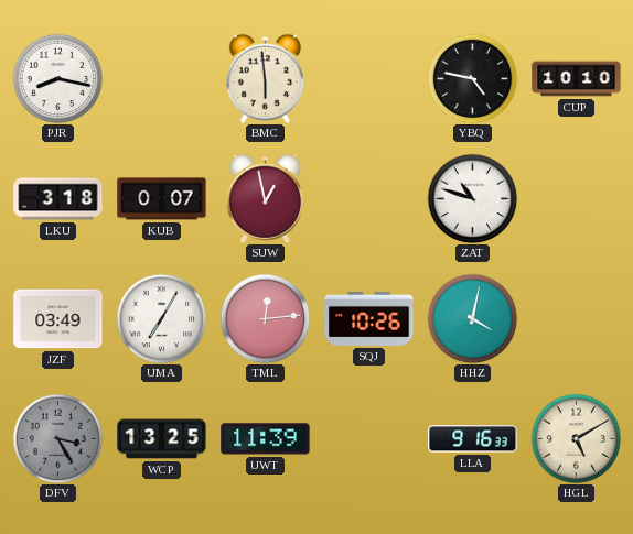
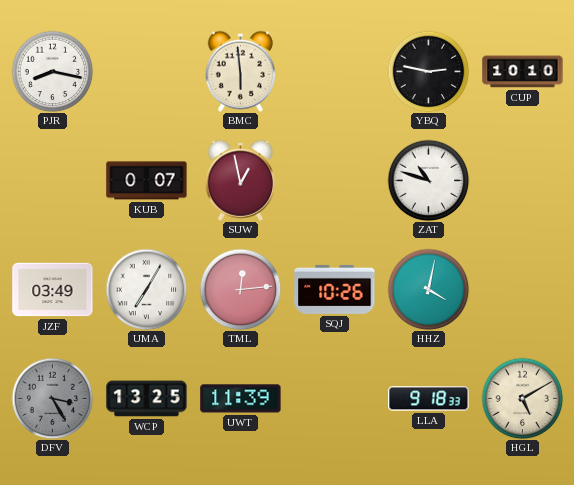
YBQ: 4:47 -> 2:47
LKU: 3:18 -> none
LLA: 9:16 -> 9:18
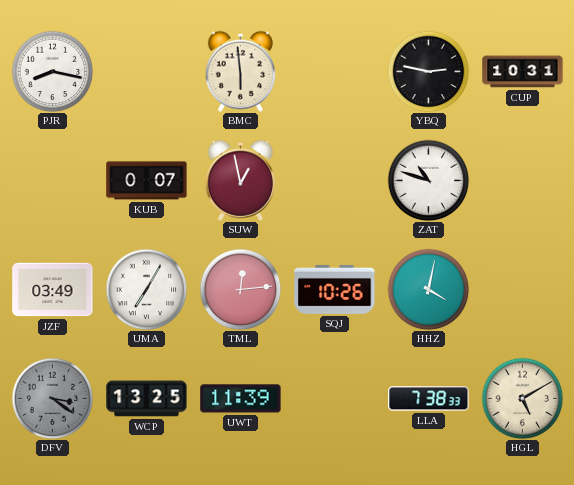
CUP: 10:10 -> 10:31
DFV: 3:25 -> 3:21
LLA: 9:18 -> 7:38
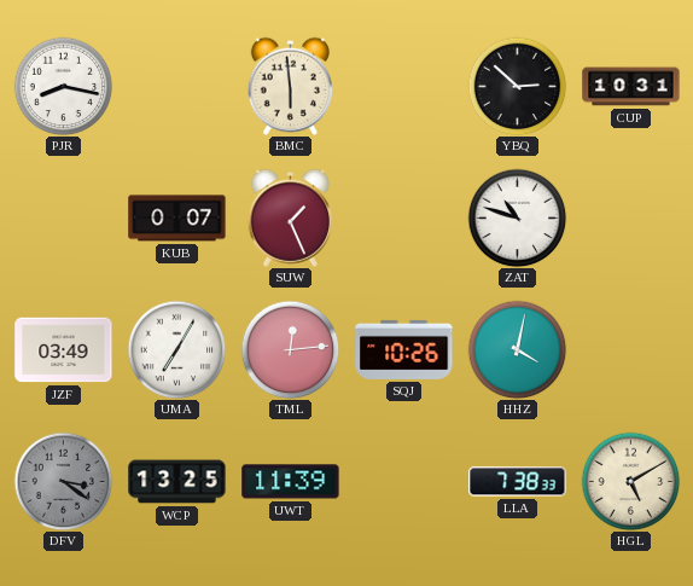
YBQ: 2:47 -> 2:52
SUW: 12:58 -> 1:26
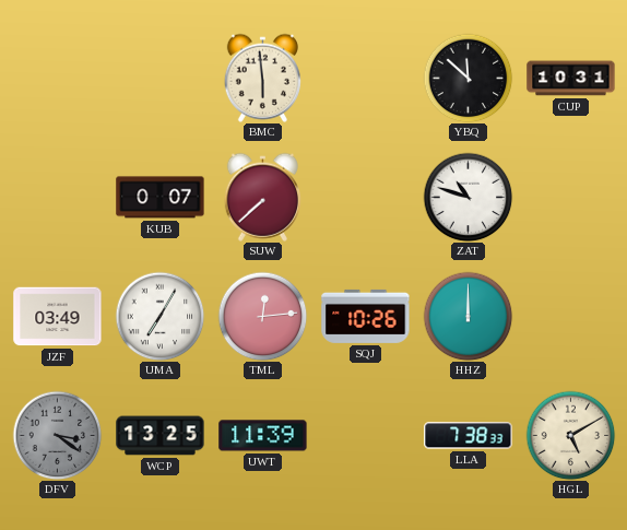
PJR: 8:17 -> none
YBQ: 2:52 -> 11:52
SUW: 1:26 -> 7:38
HHZ: 4:02 -> 12:00
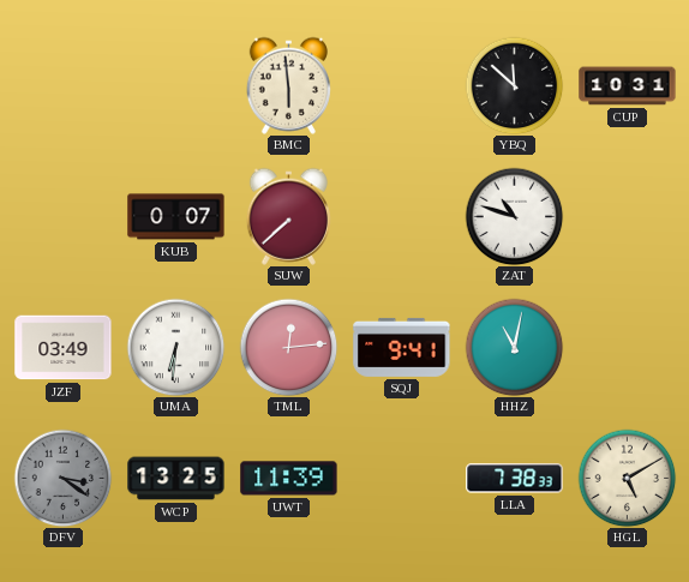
UMA: 7:05 -> 6:31
SQJ: 10:26 -> 9:41
HHZ: 12:00 -> 11:02
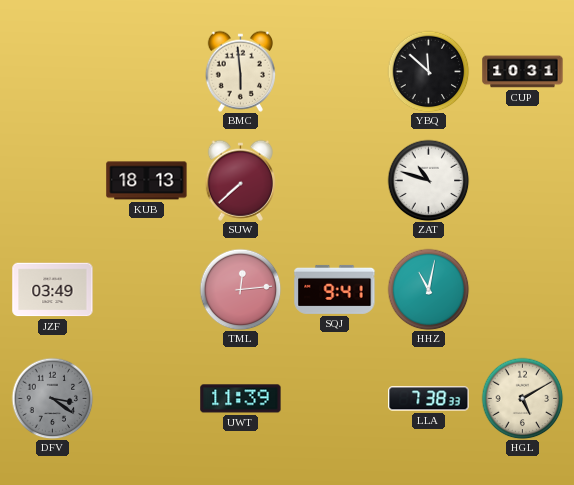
KUB: 0:07 -> 18:13
UMA: 6:31 -> none
WCP: 13:25 -> none
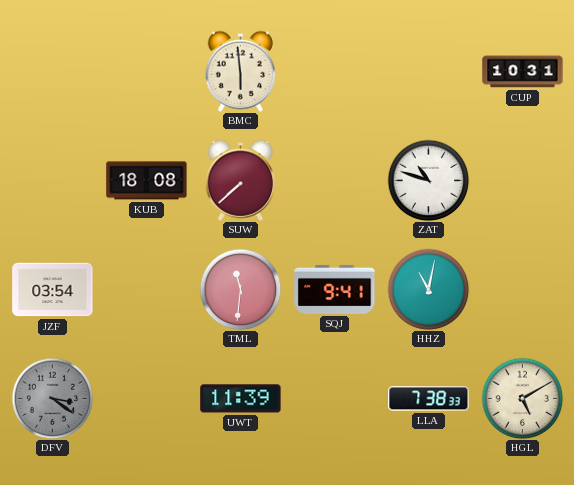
YBQ: 11:52 -> none
KUB: 18:13 -> 18:08
JZF: 03:49 -> 03:54
TML: 12:14 -> 11:31
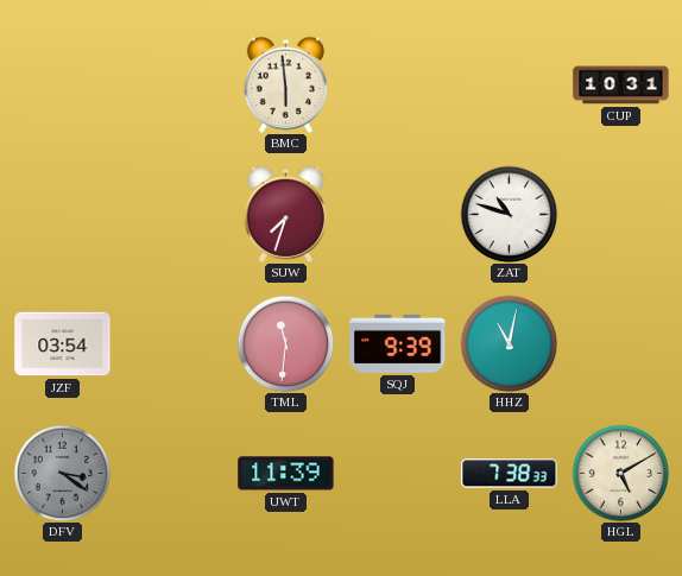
KUB: 18:08 -> none
SUW: 7:38 -> 7:33
SQJ: 9:41 -> 9:39
